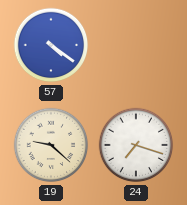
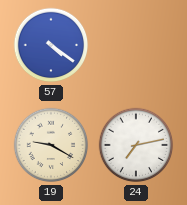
19: 9:22 -> 9:20
24: 7:18 -> 7:13
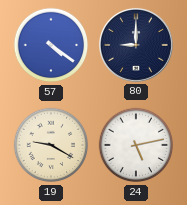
80: none -> 9:00
24: 7:13 -> 5:13
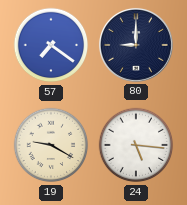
57: 4:21 -> 7:21
24: 5:13 -> 5:16
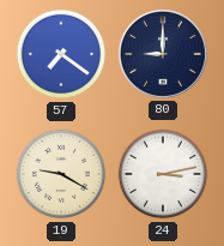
24: 5:16 -> 3:13
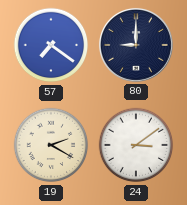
19: 9:20 -> 2:20
24: 3:13 -> 3:09
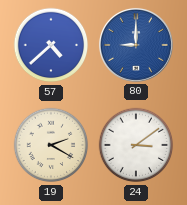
57: 7:21 -> 4:38
80 dial: navy -> blue
